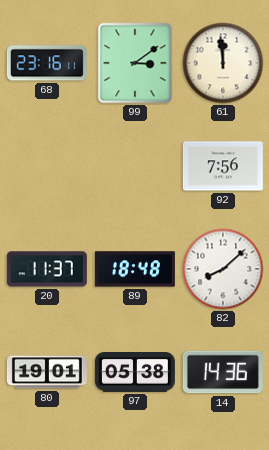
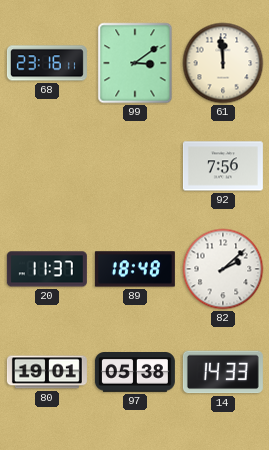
82: 8:08 -> 2:08
14: 14:36 -> 14:33
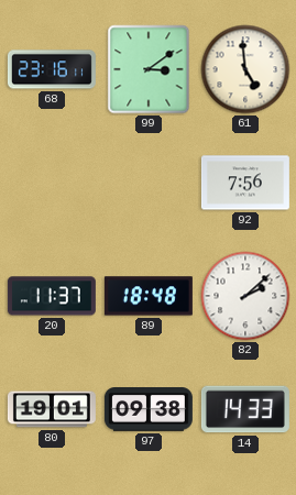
61: 11:59 -> 4:59
97: 05:38 -> 09:38
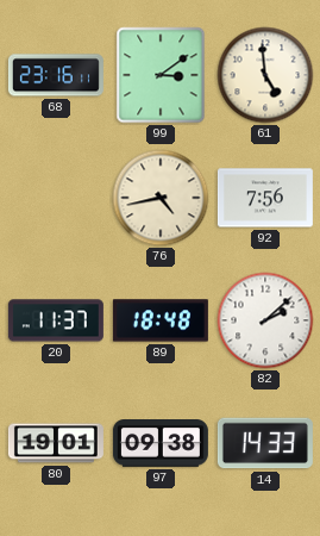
76: none -> 4:43
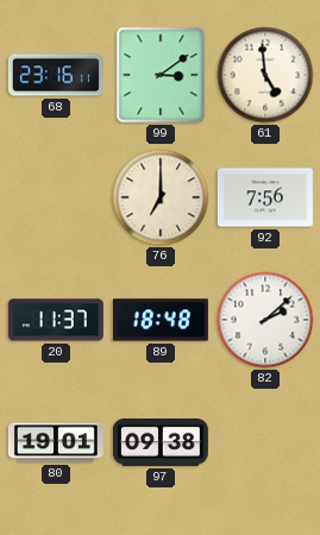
76: 4:43 -> 7:00
14: 14:33 -> none
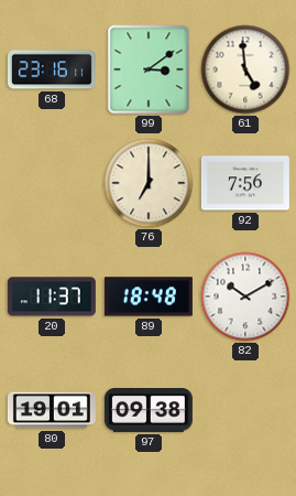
82: 2:08 -> 10:10
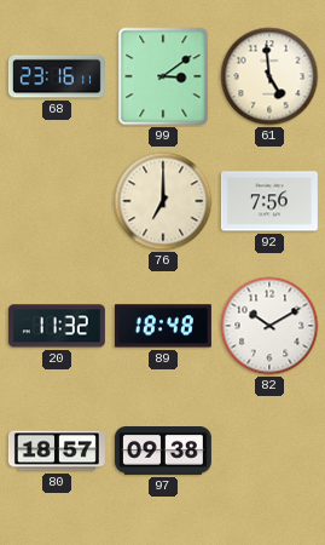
20: 11:37 -> 11:32
80: 19:01 -> 18:57
